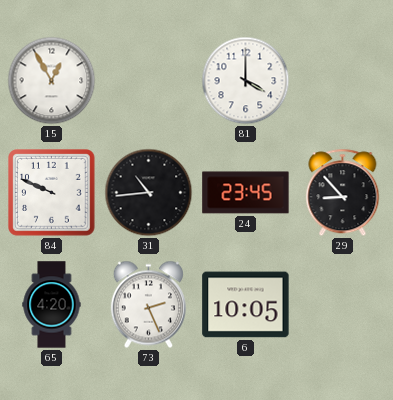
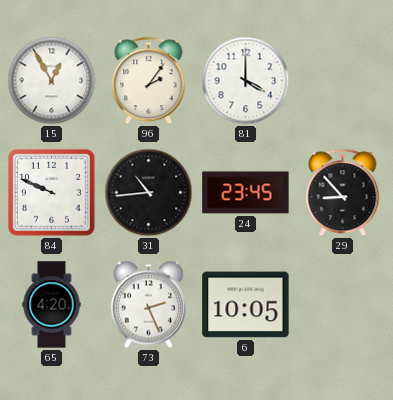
96: none -> 2:06
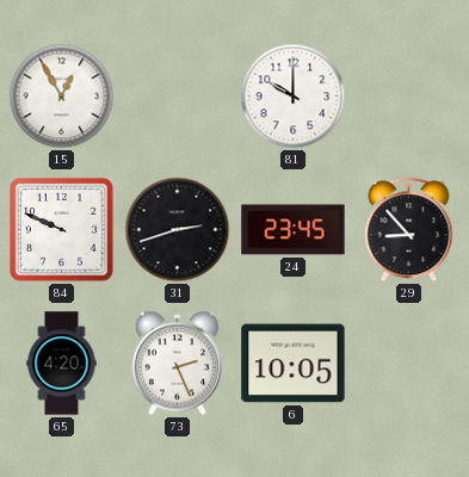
96: 2:06 -> none
81: 4:00 -> 10:00
31: 10:44 -> 2:42
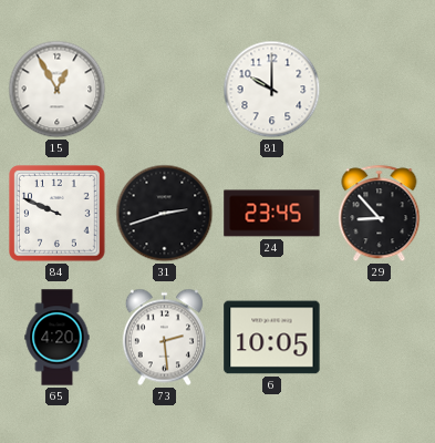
73: 2:26 -> 2:29
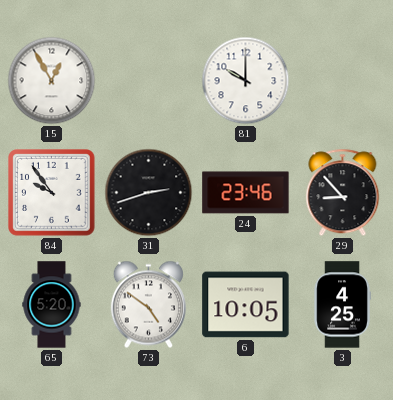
84: 9:49 -> 9:54
24: 23:45 -> 23:46
65: 4:20 -> 5:20
73: 2:29 -> 4:51
3: none -> 4:25
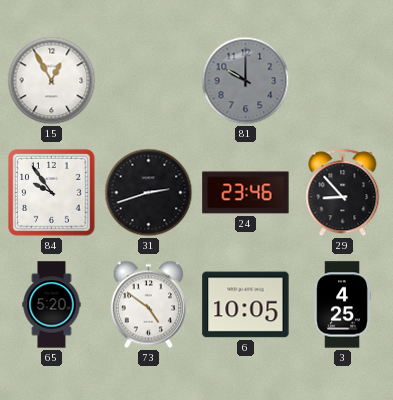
81 dial: white -> grey
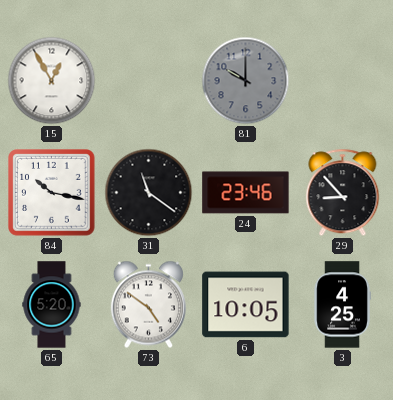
84: 9:54 -> 10:17
31: 2:42 -> 11:21
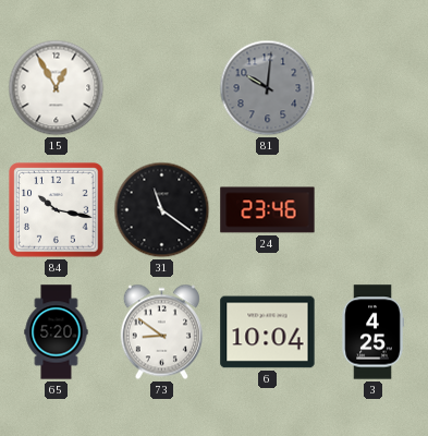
81: 10:00 -> 10:01
29: 8:53 -> none
73: 4:51 -> 8:51
6: 10:05 -> 10:04
